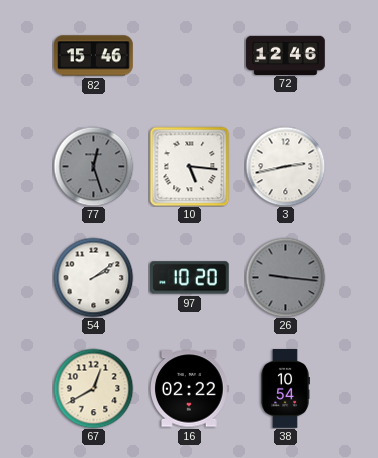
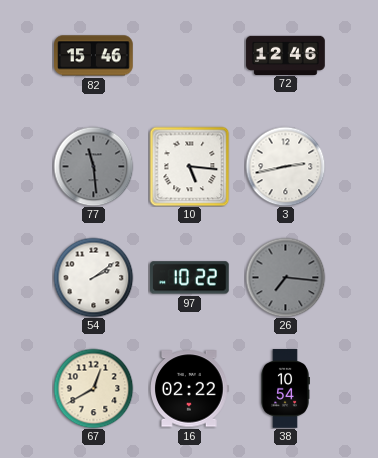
77: 12:27 -> 11:29
97: 10:20 -> 10:22
26: 9:16 -> 7:16
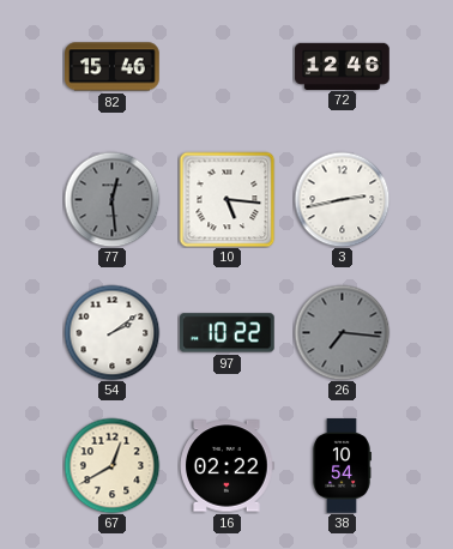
77: 11:29 -> 12:29
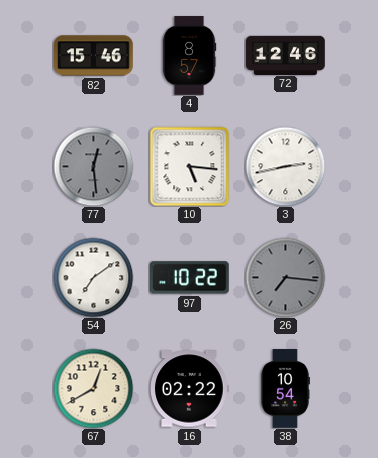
4: none -> 8:57
54: 2:09 -> 7:09
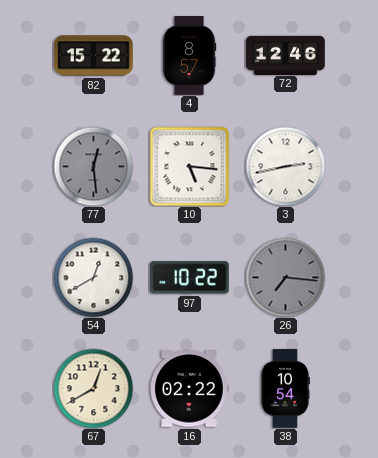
82: 15:46 -> 15:22
54: 7:09 -> 12:40
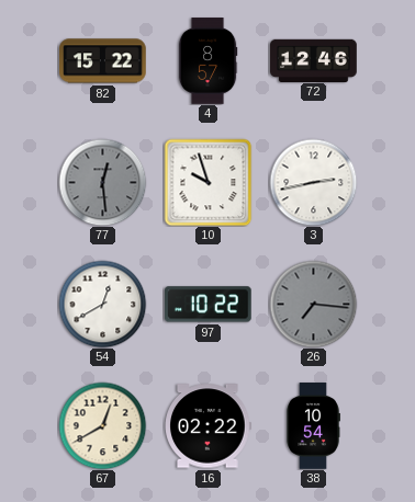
10: 5:16 -> 9:57
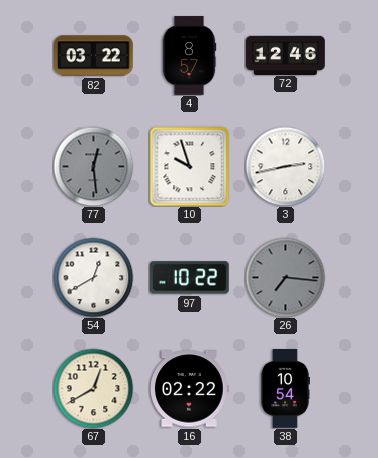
82: 15:22 -> 03:22
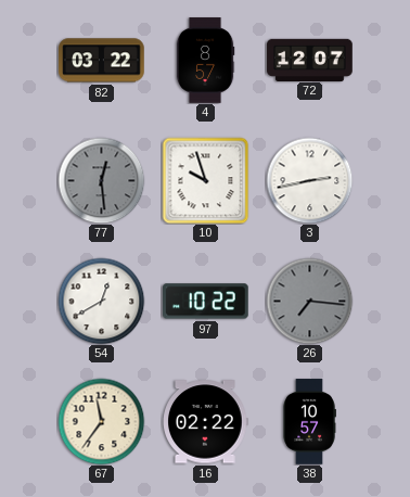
72: 12:46 -> 12:07
67: 12:40 -> 11:36
38: 10:54 -> 10:57
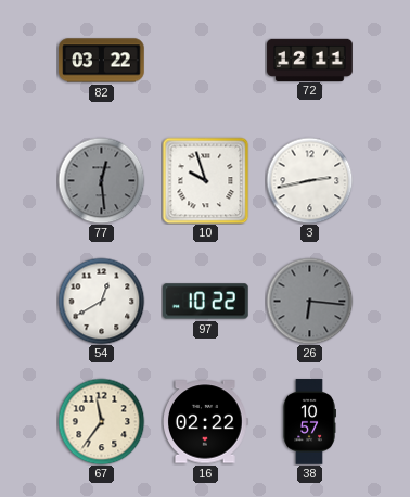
4: 8:57 -> none
72: 12:07 -> 12:11
26: 7:16 -> 6:16
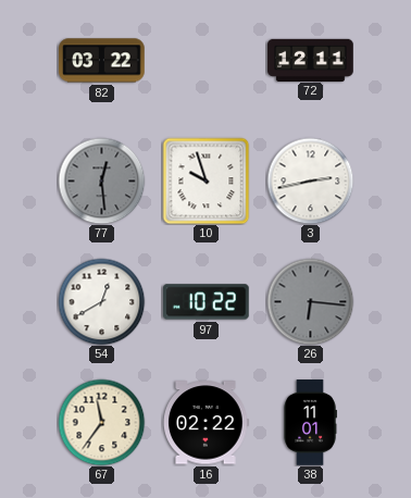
38: 10:57 -> 11:01
